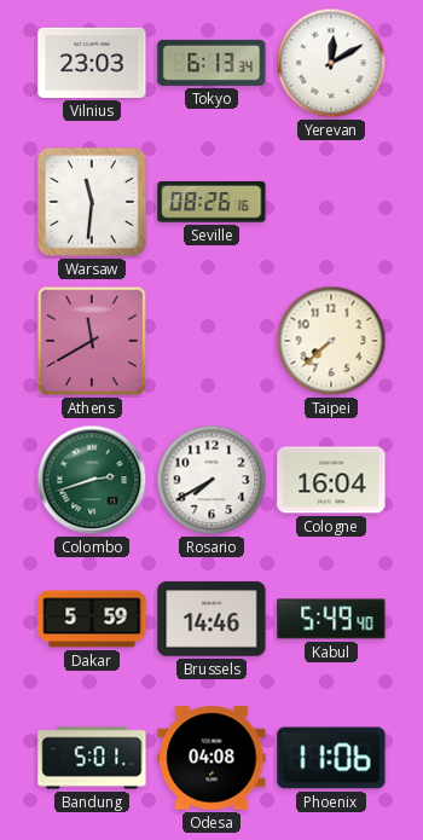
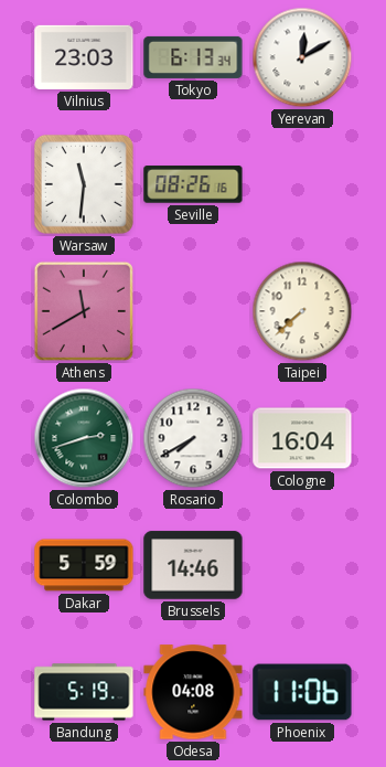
Kabul: 5:49 -> none
Bandung: 5:01 -> 5:19
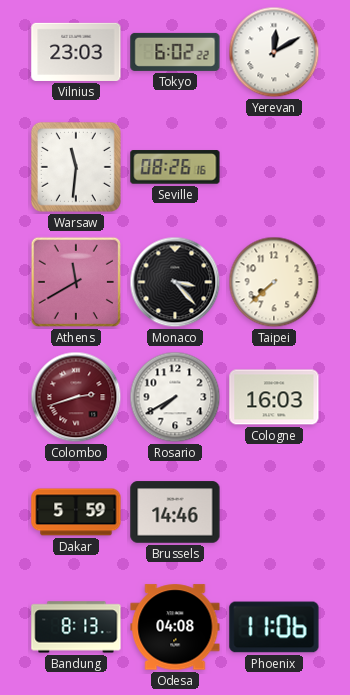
Tokyo: 6:13 -> 6:02
Monaco: none -> 3:23
Colombo dial: green -> burgundy
Cologne: 16:04 -> 16:03
Bandung: 5:19 -> 8:13
